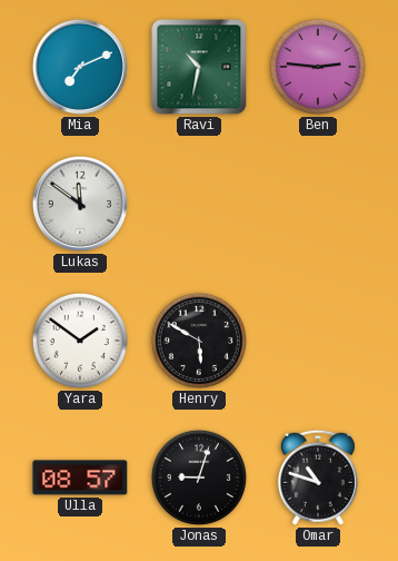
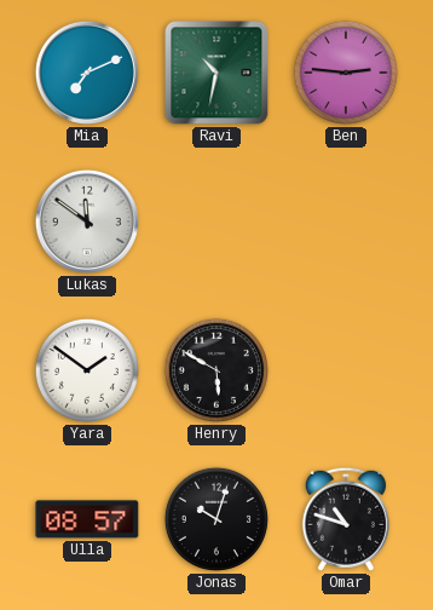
Jonas: 9:03 -> 10:03
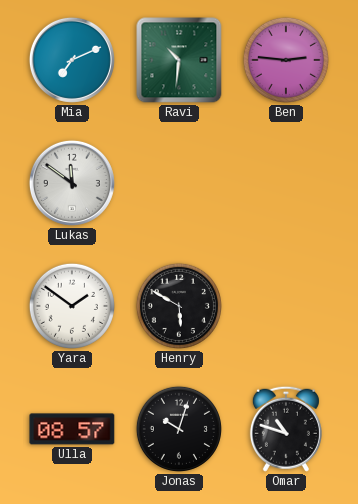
Ravi: 10:32 -> 10:31
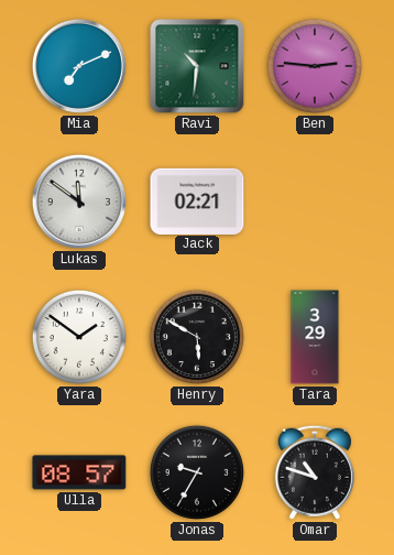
Jack: none -> 02:21
Tara: none -> 3:29
Jonas: 10:03 -> 9:35
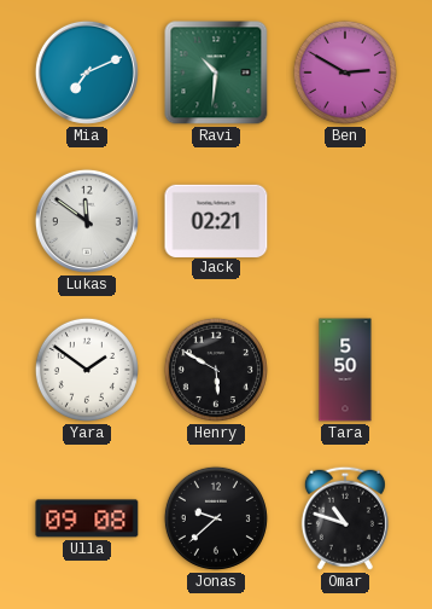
Ben: 2:46 -> 2:50
Tara: 3:29 -> 5:50
Ulla: 08:57 -> 09:08
Jonas: 9:35 -> 9:38
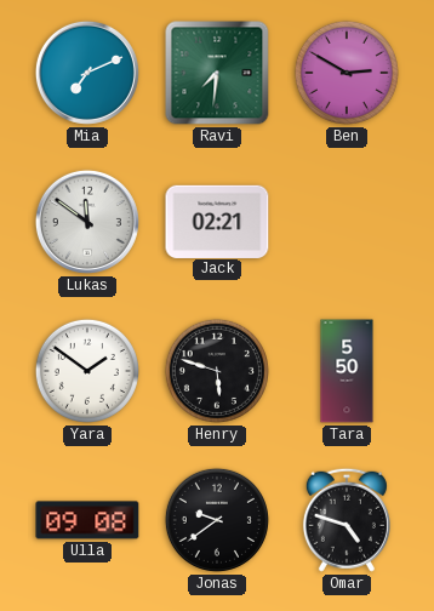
Ravi: 10:31 -> 7:31
Henry: 5:50 -> 5:48
Jonas: 9:38 -> 9:39
Omar: 10:48 -> 4:48
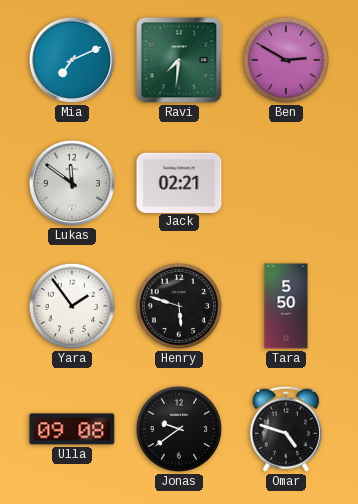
Yara: 1:51 -> 1:54
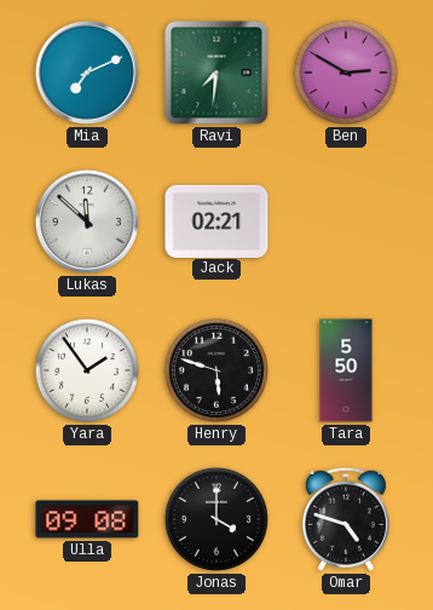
Lukas: 11:51 -> 11:52
Jonas: 9:39 -> 4:00
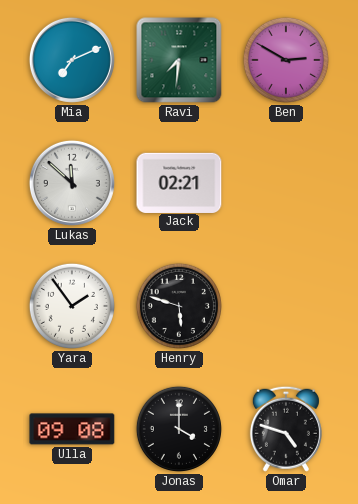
Tara: 5:50 -> none
